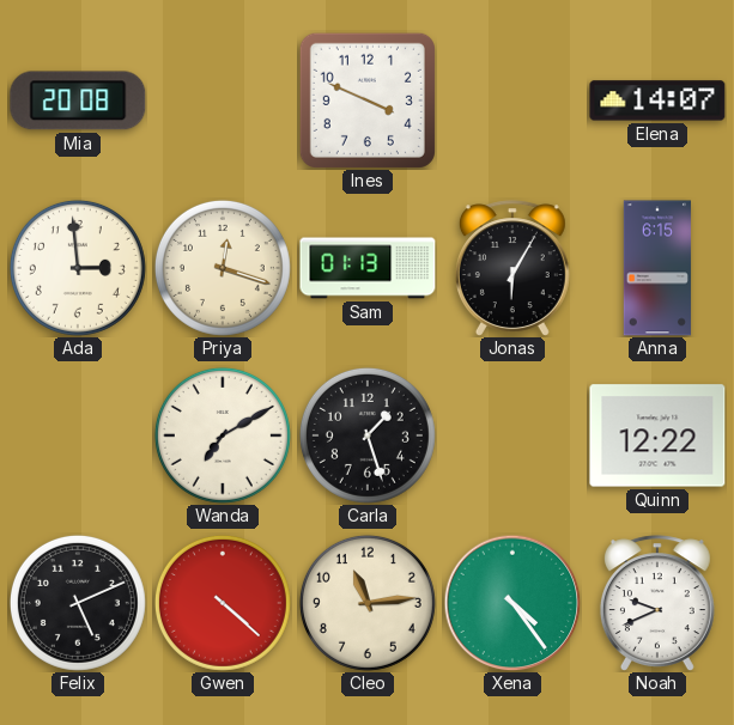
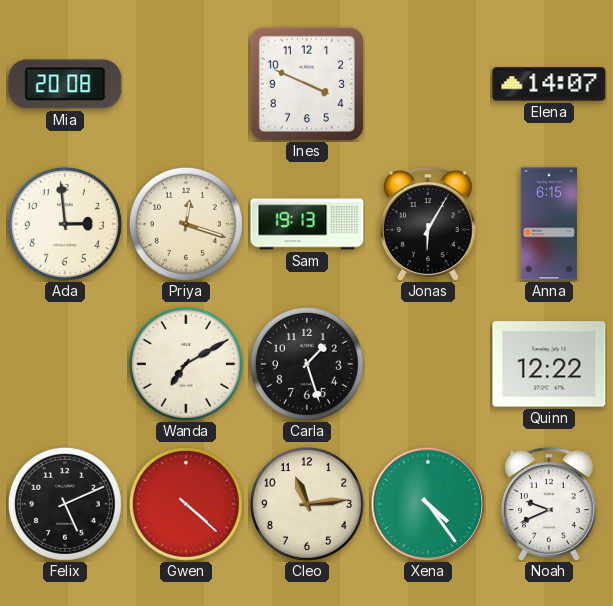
Sam: 01:13 -> 19:13
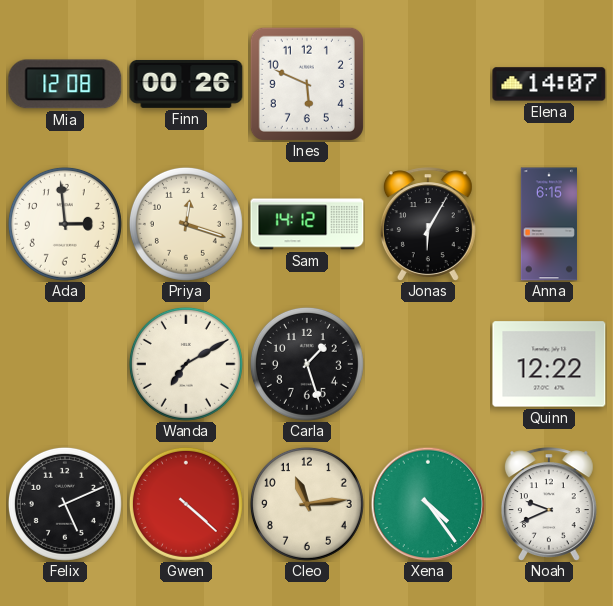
Mia: 20:08 -> 12:08
Finn: none -> 00:26
Ines: 3:49 -> 5:49
Sam: 19:13 -> 14:12
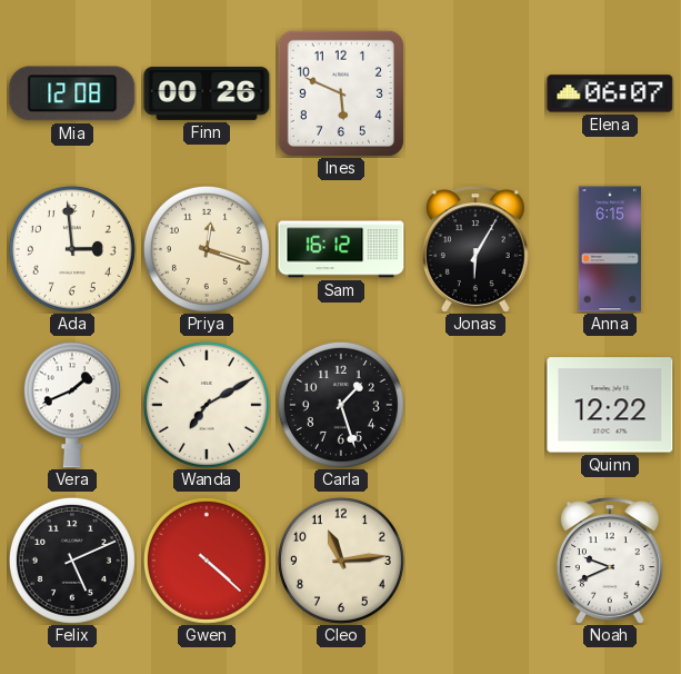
Elena: 14:07 -> 06:07
Sam: 14:12 -> 16:12
Vera: none -> 1:41
Xena: 4:24 -> none
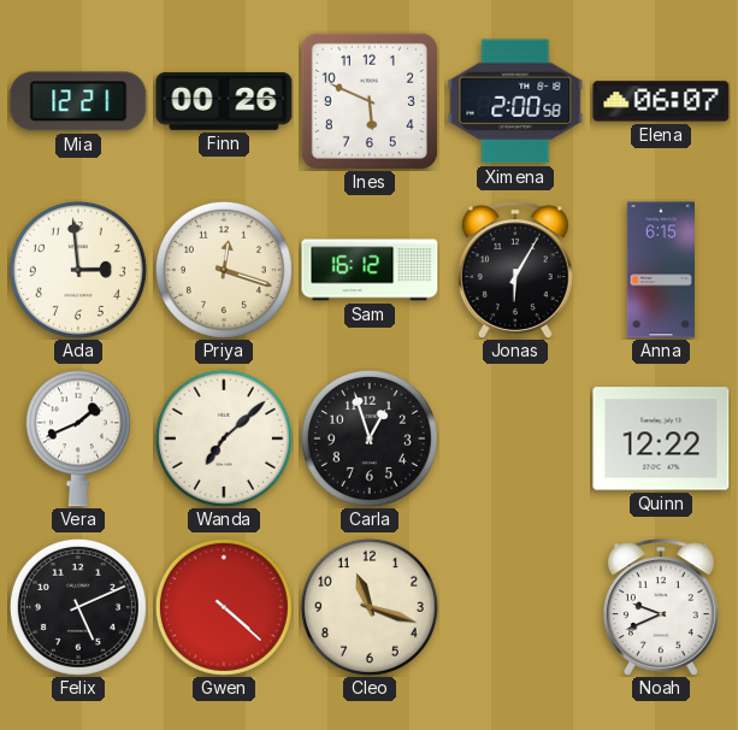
Mia: 12:08 -> 12:21
Ximena: none -> 2:00
Wanda: 7:10 -> 7:08
Carla: 1:27 -> 12:57
Cleo: 11:14 -> 11:18
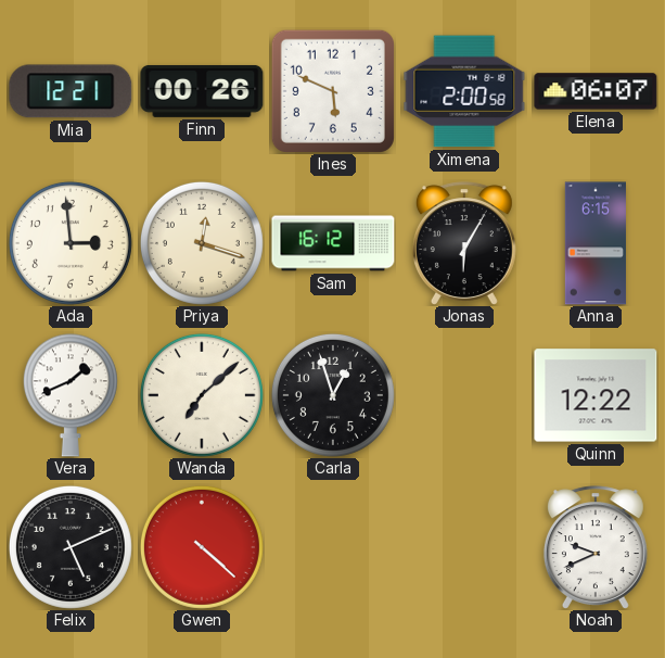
Cleo: 11:18 -> none
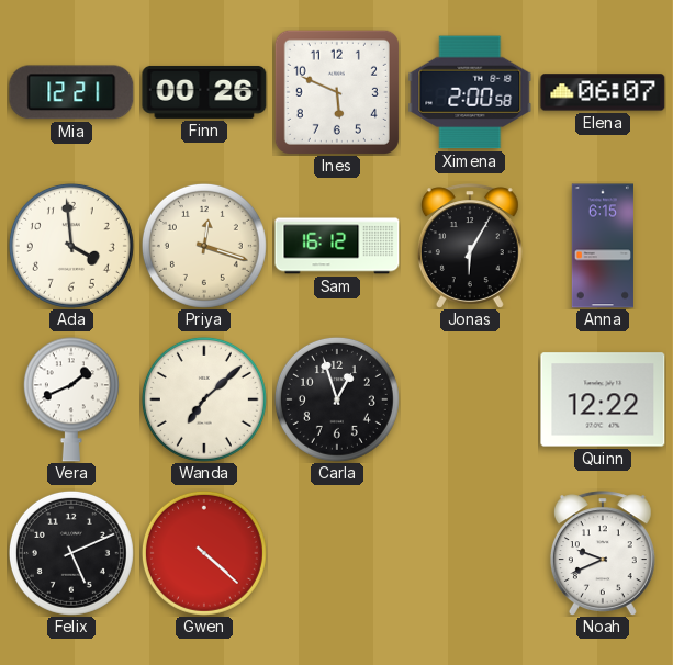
Ada: 2:59 -> 3:59
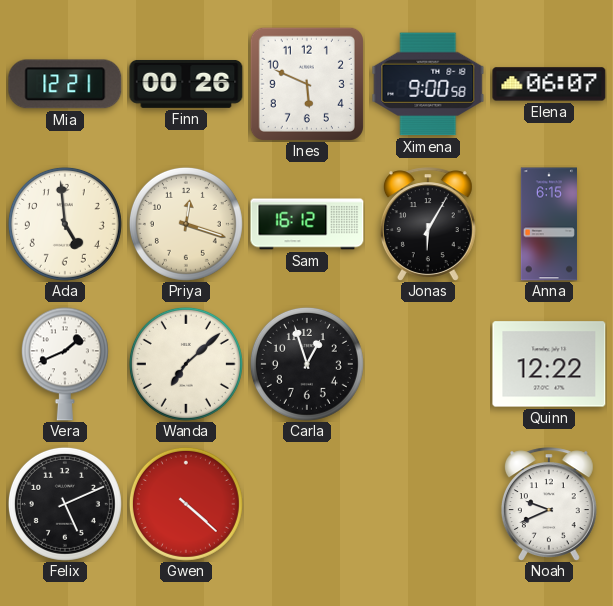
Ximena: 2:00 -> 9:00
Ada: 3:59 -> 4:59
